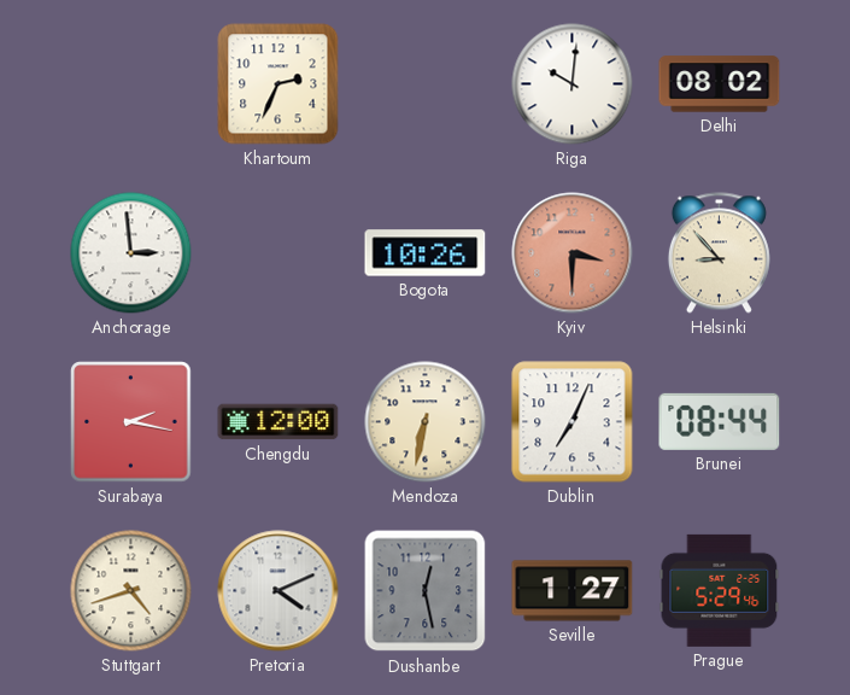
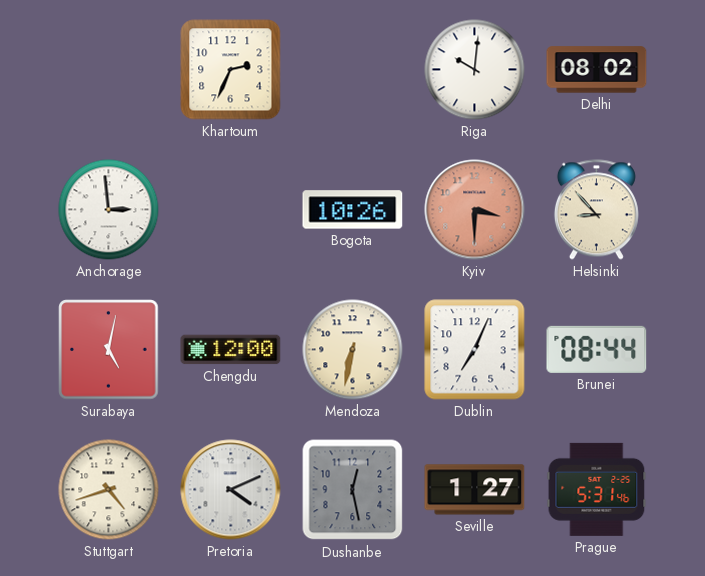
Surabaya: 2:17 -> 5:02
Prague: 5:29 -> 5:31
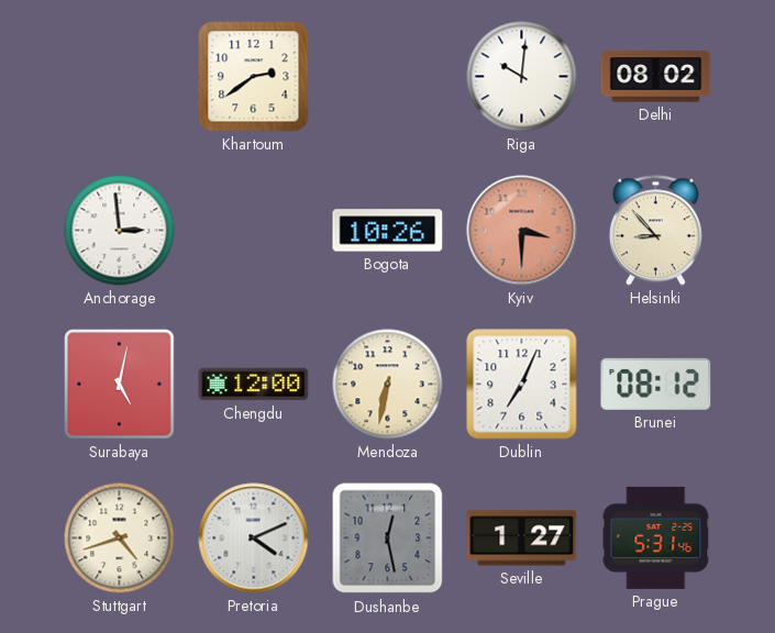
Khartoum: 2:34 -> 2:39
Brunei: 08:44 -> 08:12
